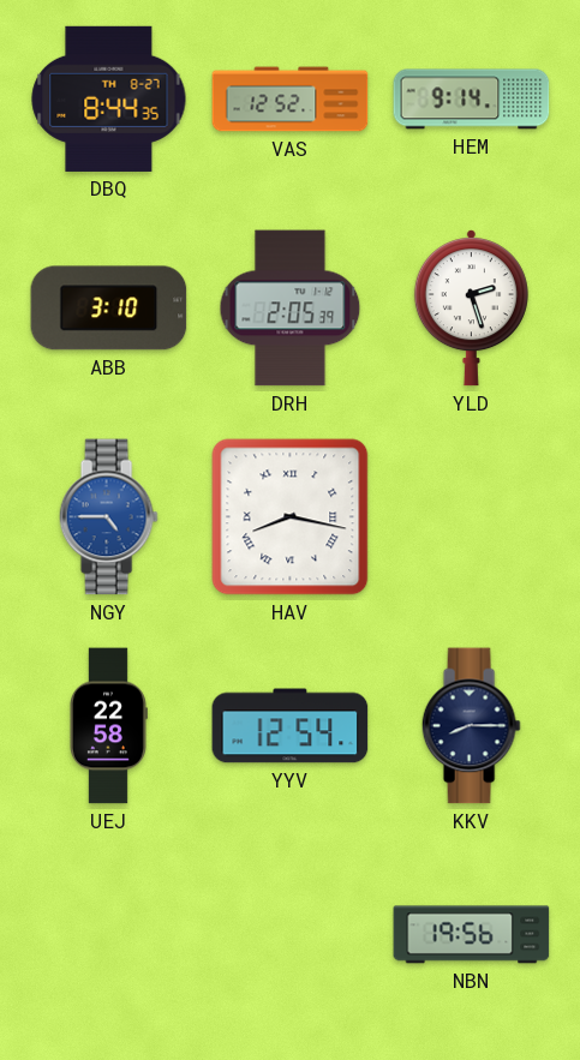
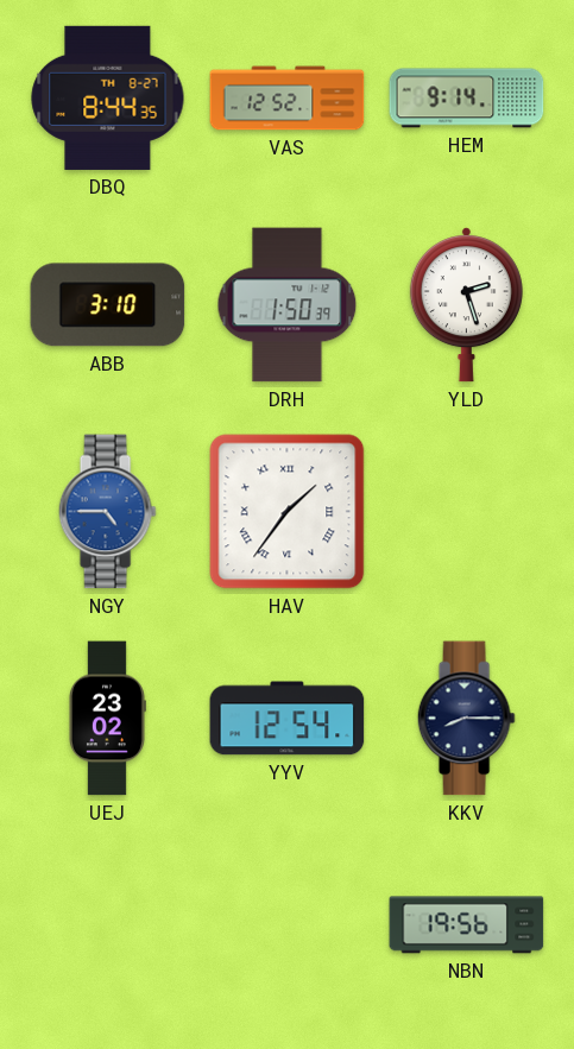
DRH: 2:05 -> 1:50
HAV: 8:17 -> 1:36
UEJ: 22:58 -> 23:02
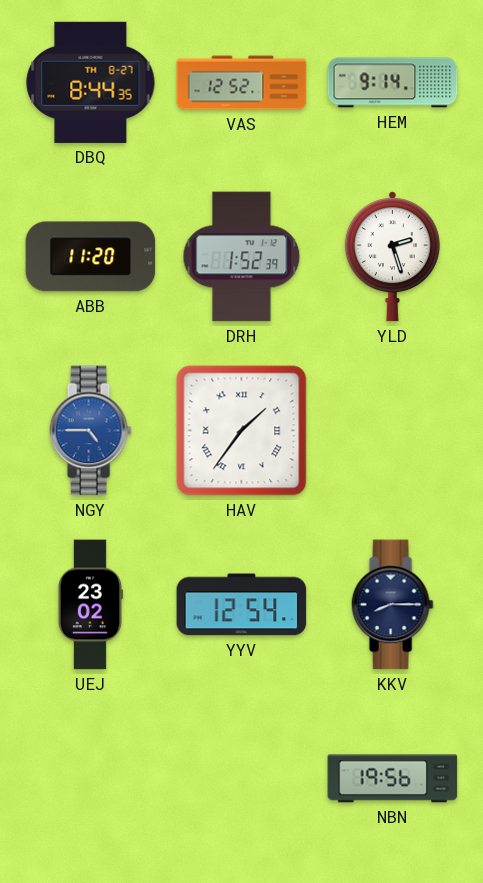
ABB: 3:10 -> 11:20
DRH: 1:50 -> 1:52
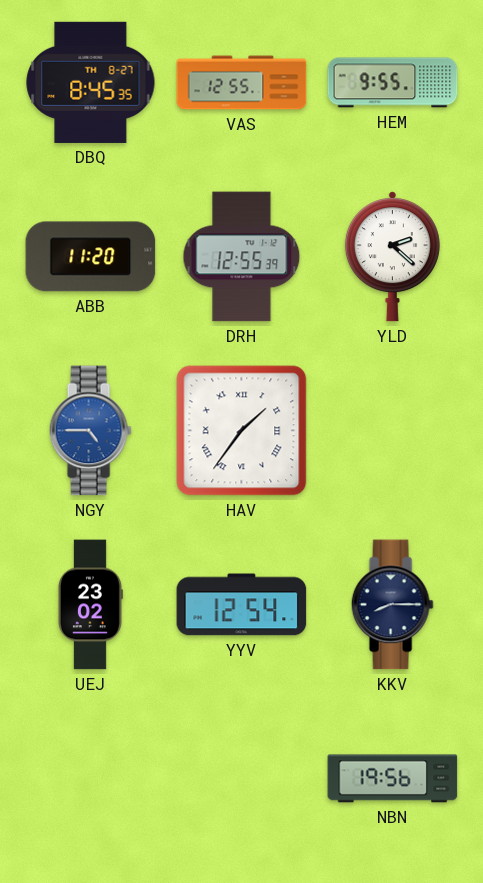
DBQ: 8:44 -> 8:45
VAS: 12:52 -> 12:55
HEM: 9:14 -> 9:55
DRH: 1:52 -> 12:55
YLD: 2:27 -> 2:22
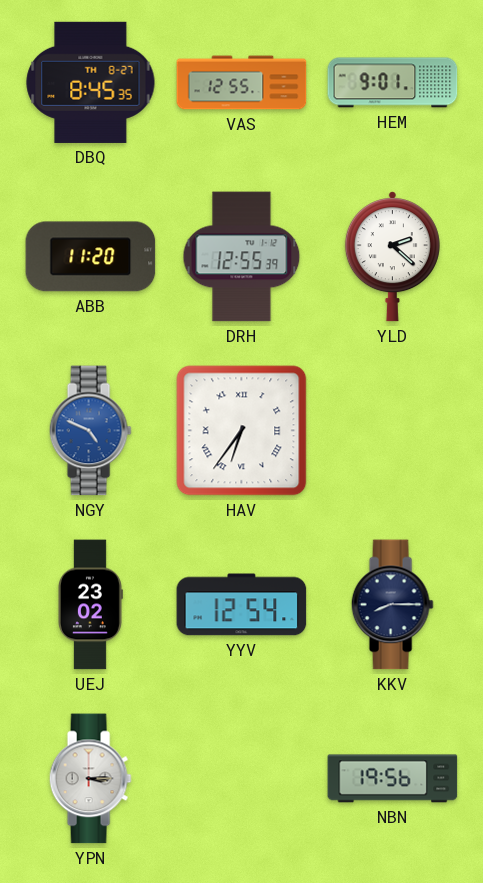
HEM: 9:55 -> 9:01
NGY: 4:45 -> 4:49
HAV: 1:36 -> 6:36
YPN: none -> 3:15
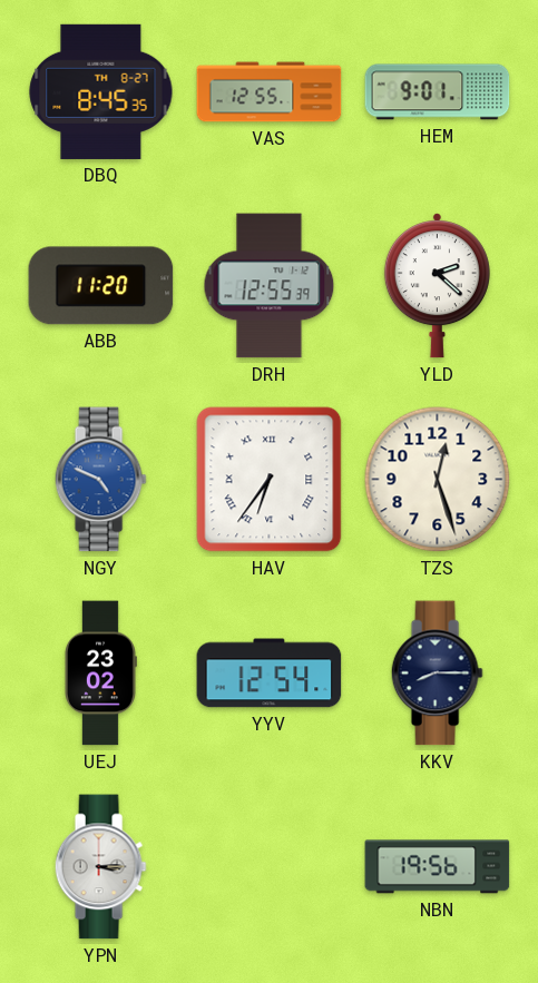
TZS: none -> 12:27
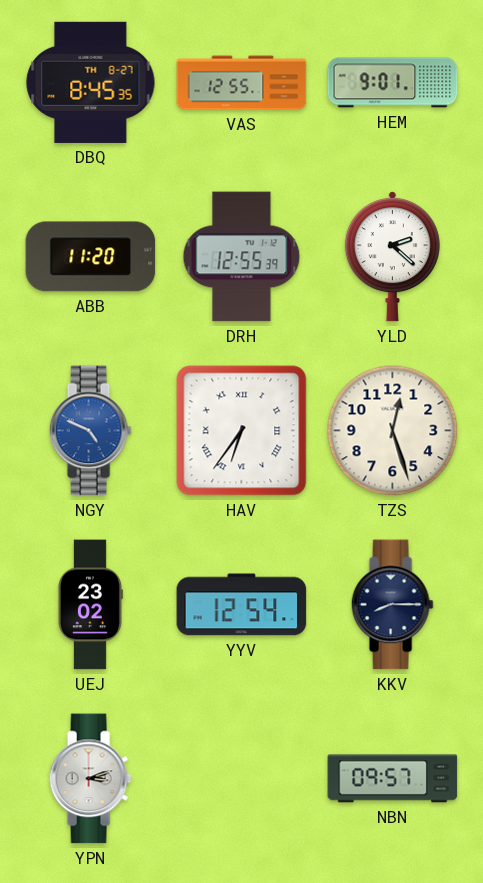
YPN: 3:15 -> 3:12
NBN: 19:56 -> 09:57
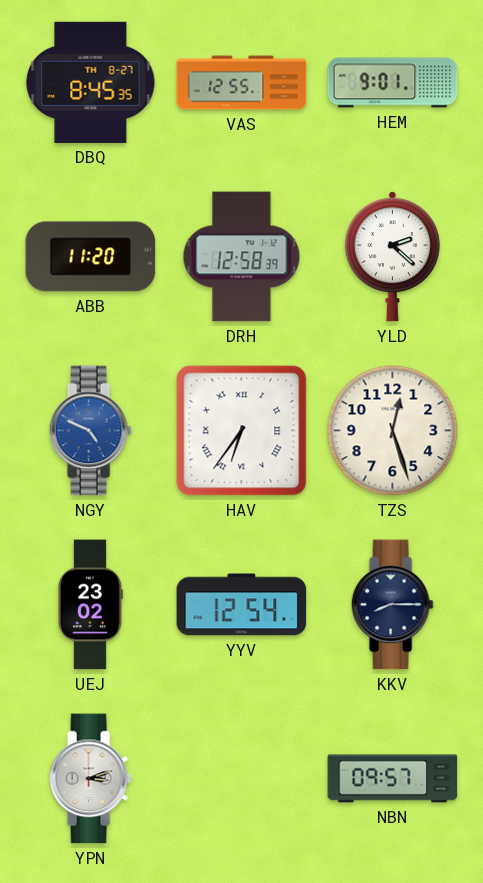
DRH: 12:55 -> 12:58
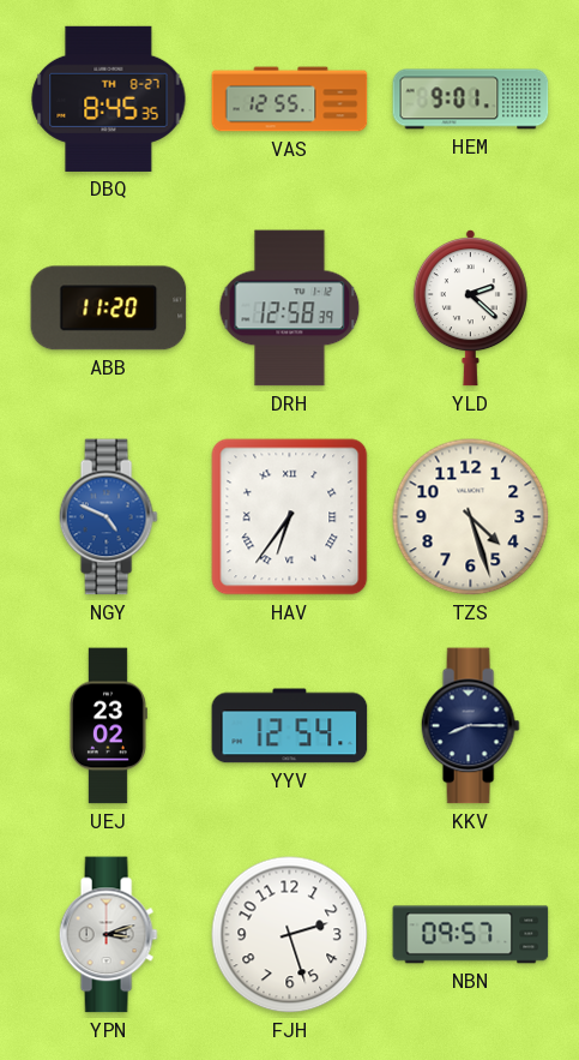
TZS: 12:27 -> 4:27
FJH: none -> 2:27
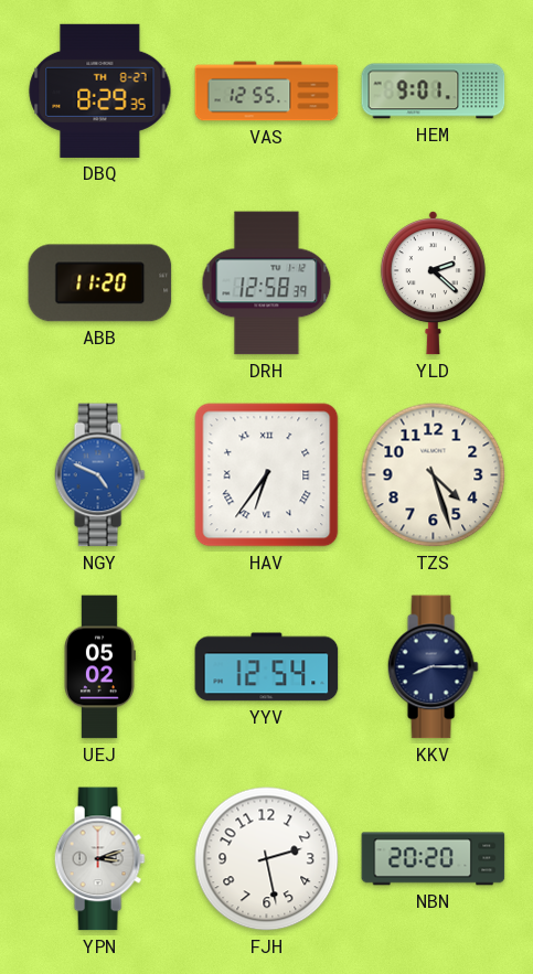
DBQ: 8:45 -> 8:29
UEJ: 23:02 -> 05:02
FJH: 2:27 -> 2:28
NBN: 09:57 -> 20:20
